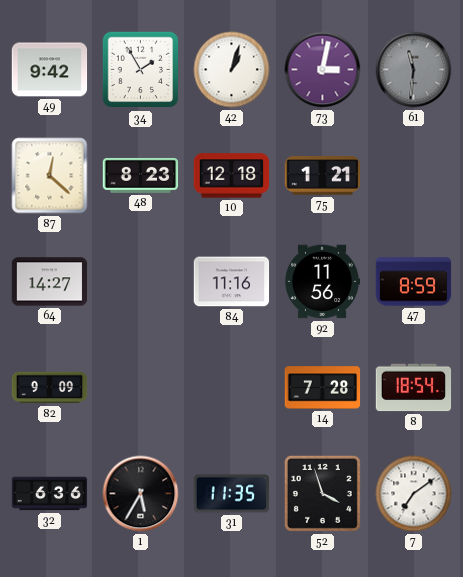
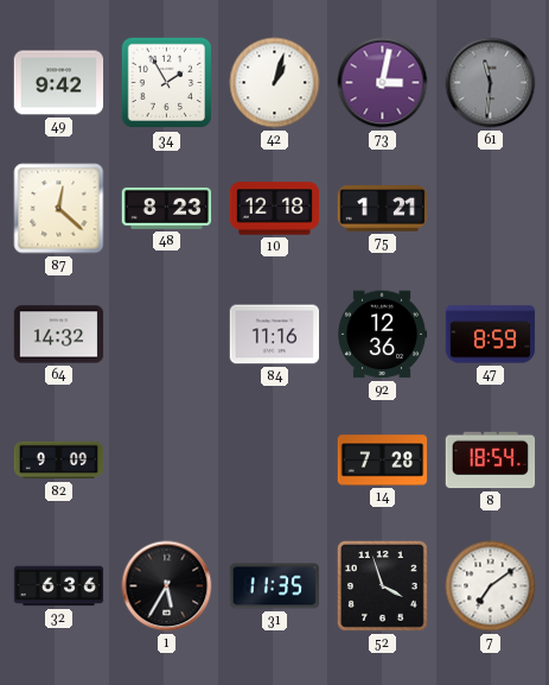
64: 14:27 -> 14:32
92: 11:56 -> 12:36
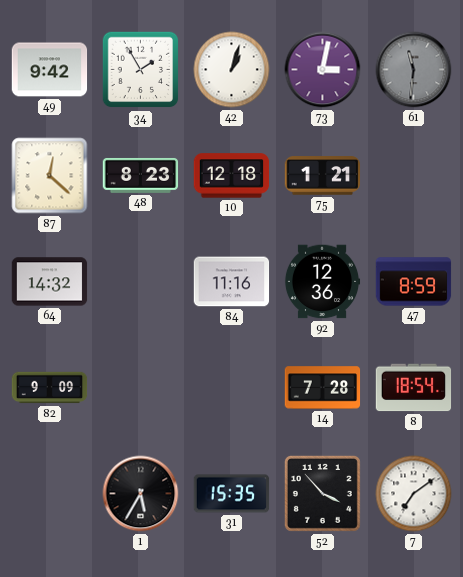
32: 6:36 -> none
31: 11:35 -> 15:35
52: 3:57 -> 3:53
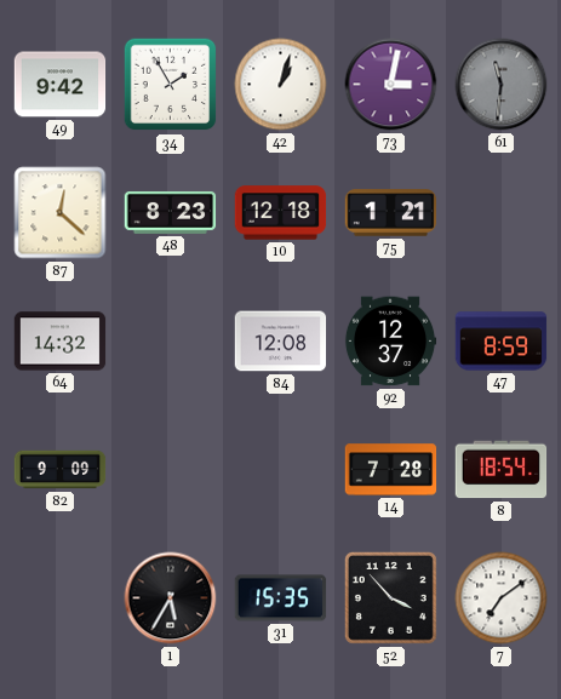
84: 11:16 -> 12:08
92: 12:36 -> 12:37
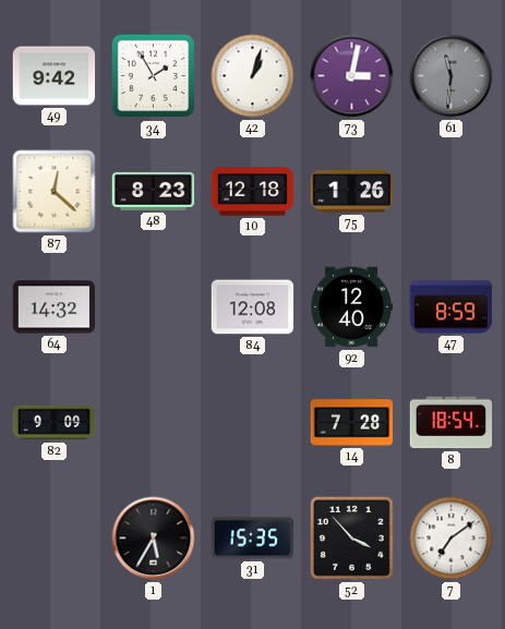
75: 1:21 -> 1:26
92: 12:37 -> 12:40
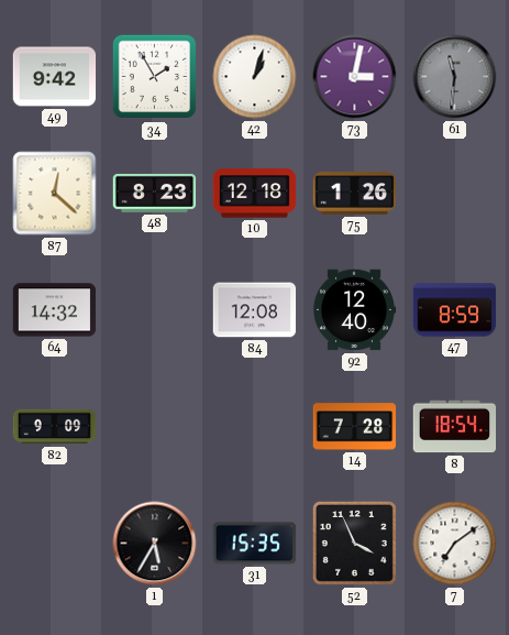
52: 3:53 -> 3:56
